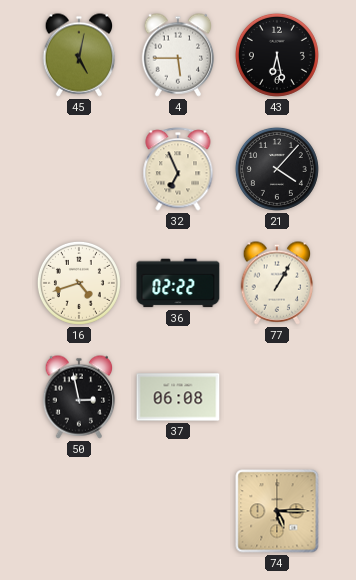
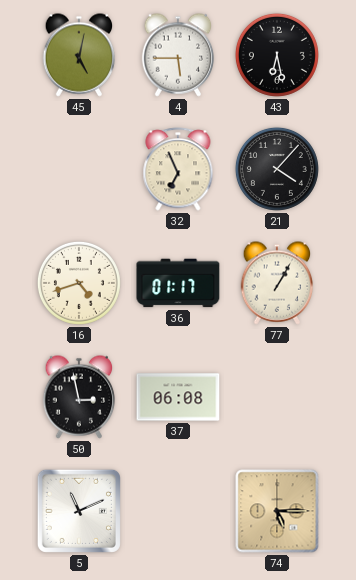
36: 02:22 -> 01:17
5: none -> 11:11
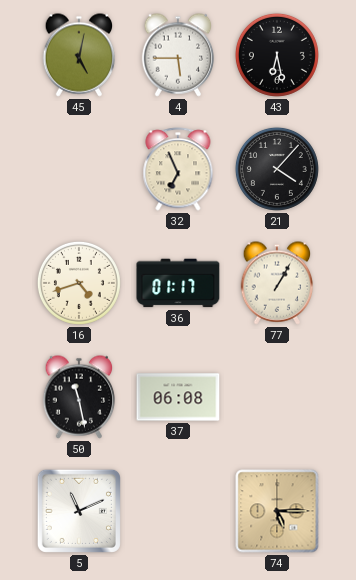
50: 2:58 -> 11:28
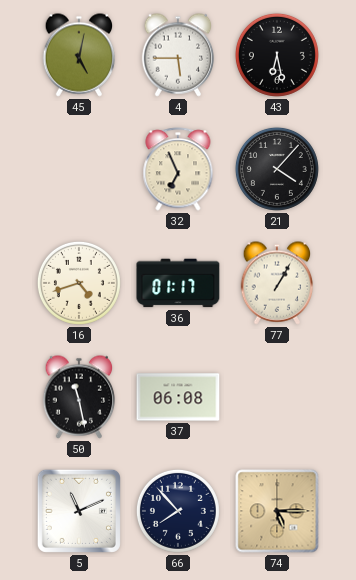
66: none -> 7:53
